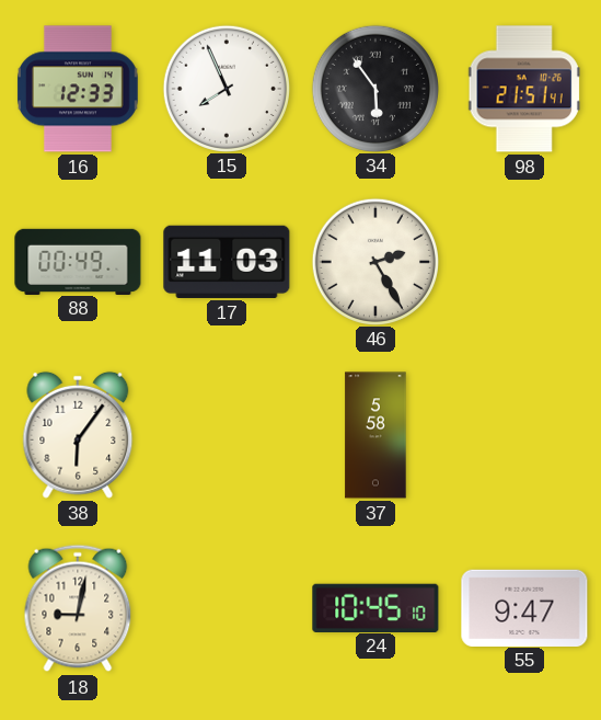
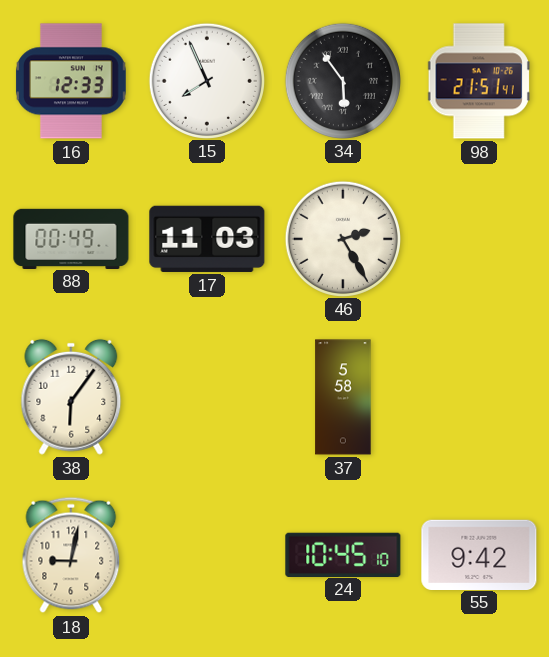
55: 9:47 -> 9:42
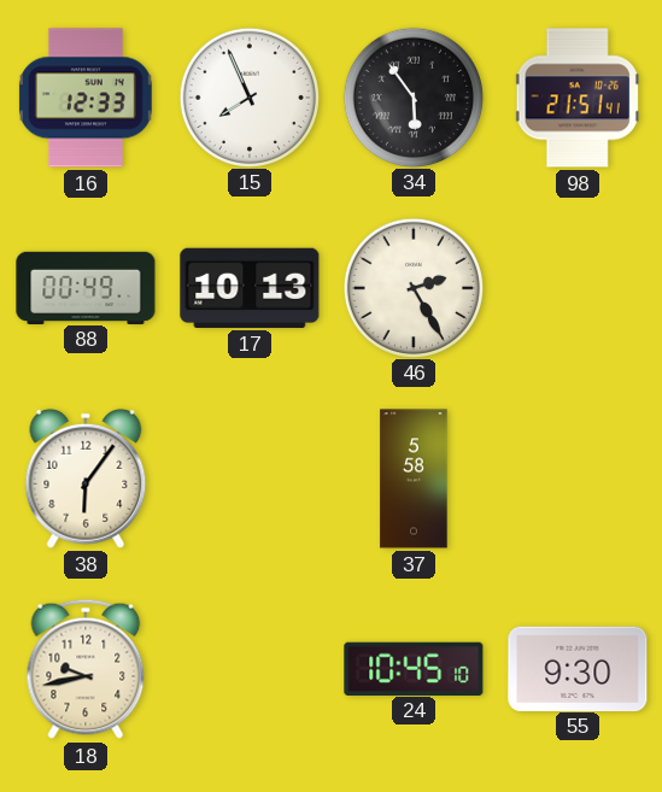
17: 11:03 -> 10:13
18: 9:02 -> 9:43
55: 9:42 -> 9:30
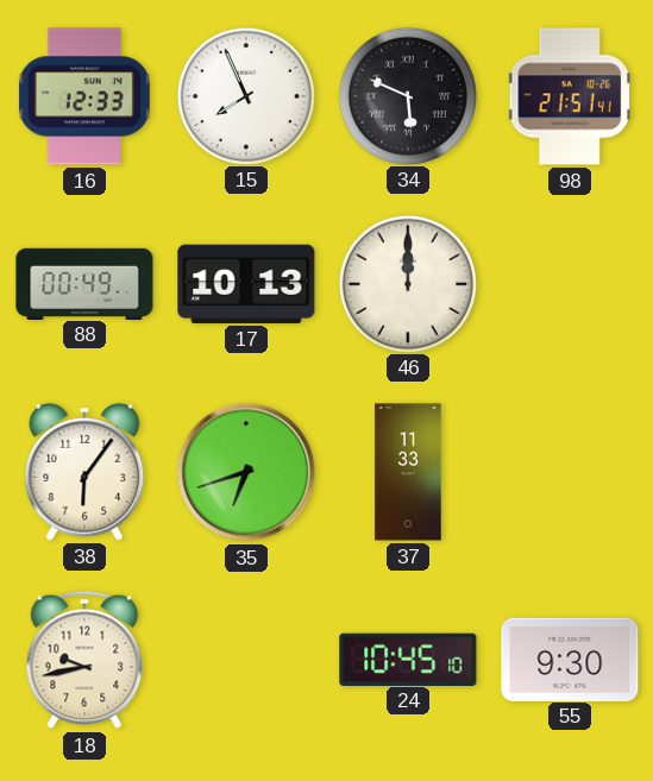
34: 5:54 -> 5:49
46: 2:25 -> 12:00
35: none -> 6:42
37: 5:58 -> 11:33
